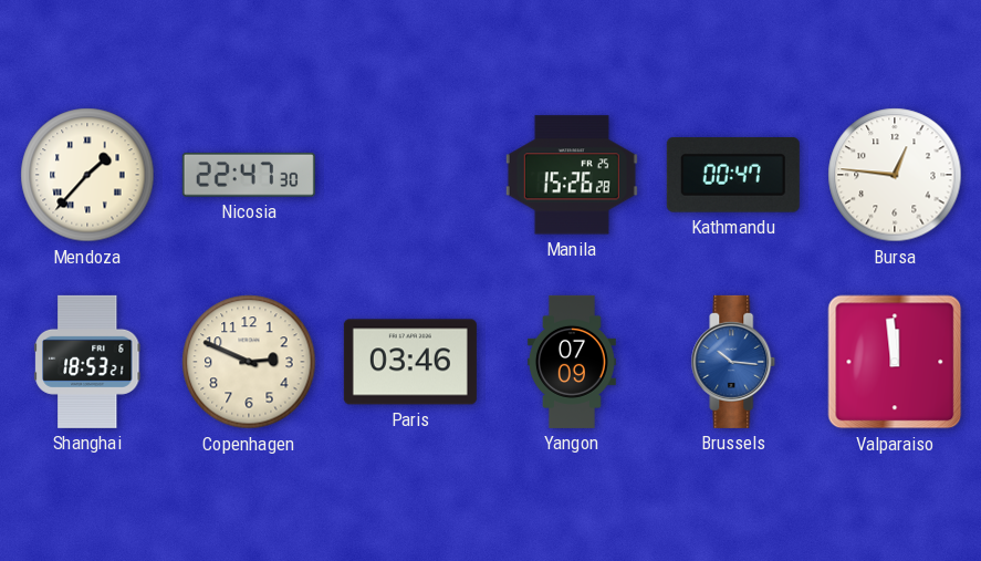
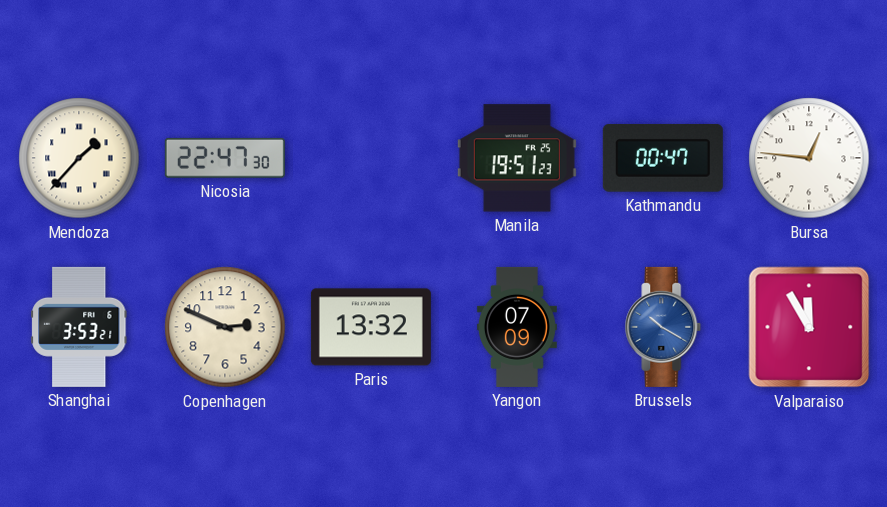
Manila: 15:26 -> 19:51
Shanghai: 18:53 -> 3:53
Paris: 03:46 -> 13:32
Brussels: 10:16 -> 10:20
Valparaiso: 11:59 -> 11:55
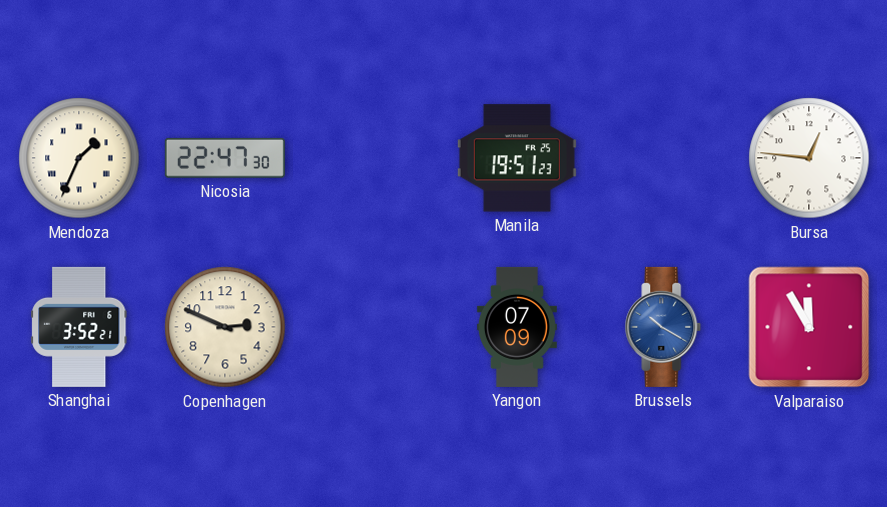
Mendoza: 1:37 -> 1:34
Kathmandu: 00:47 -> none
Shanghai: 3:53 -> 3:52
Paris: 13:32 -> none
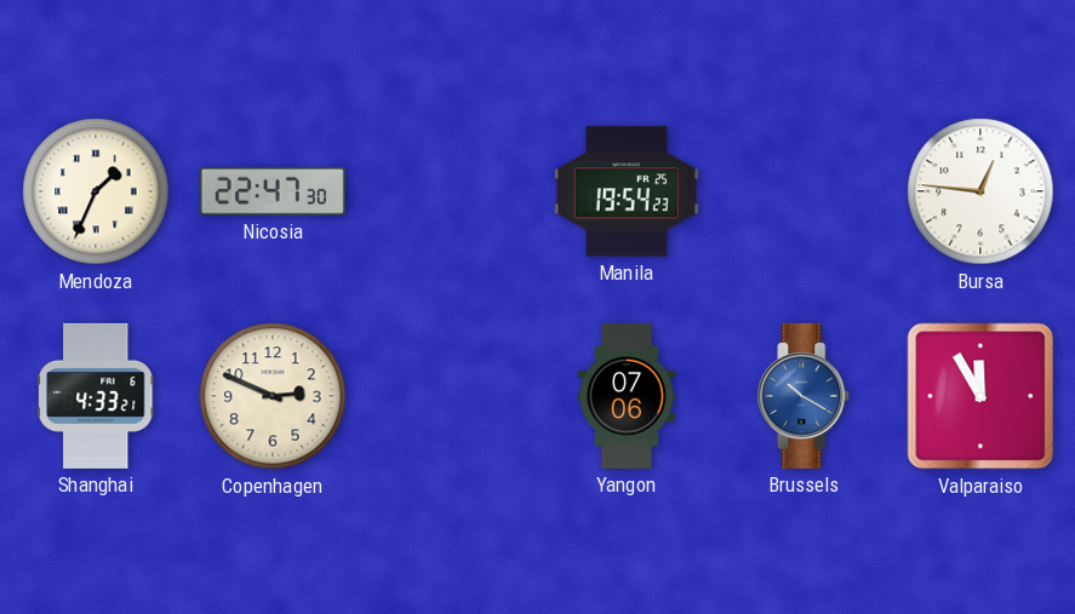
Manila: 19:51 -> 19:54
Shanghai: 3:52 -> 4:33
Yangon: 07:09 -> 07:06
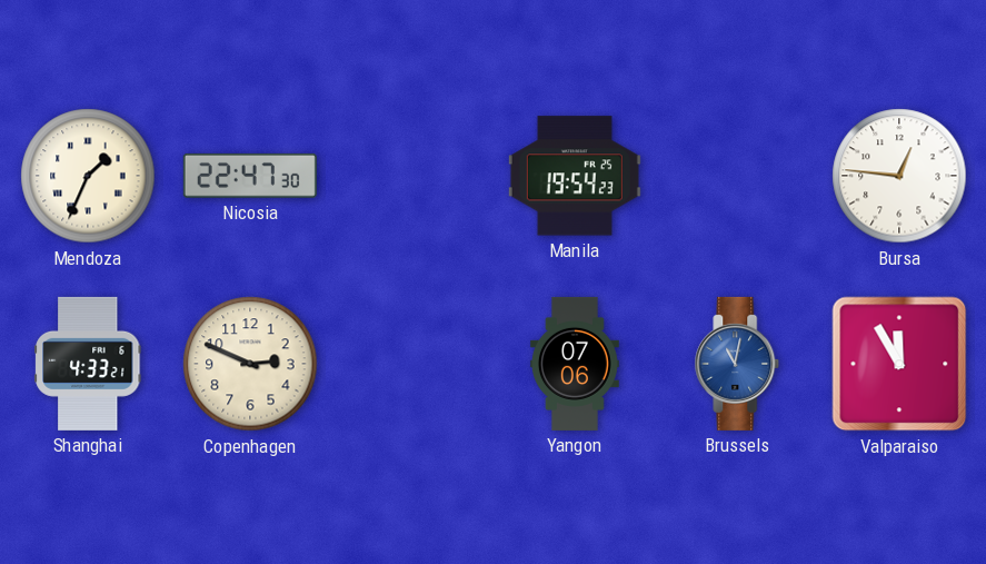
Brussels: 10:20 -> 11:02
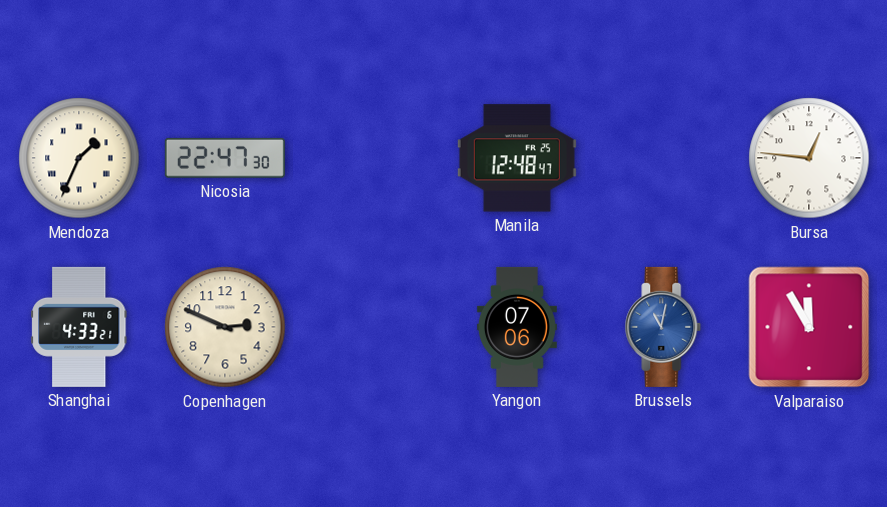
Manila: 19:54 -> 12:48
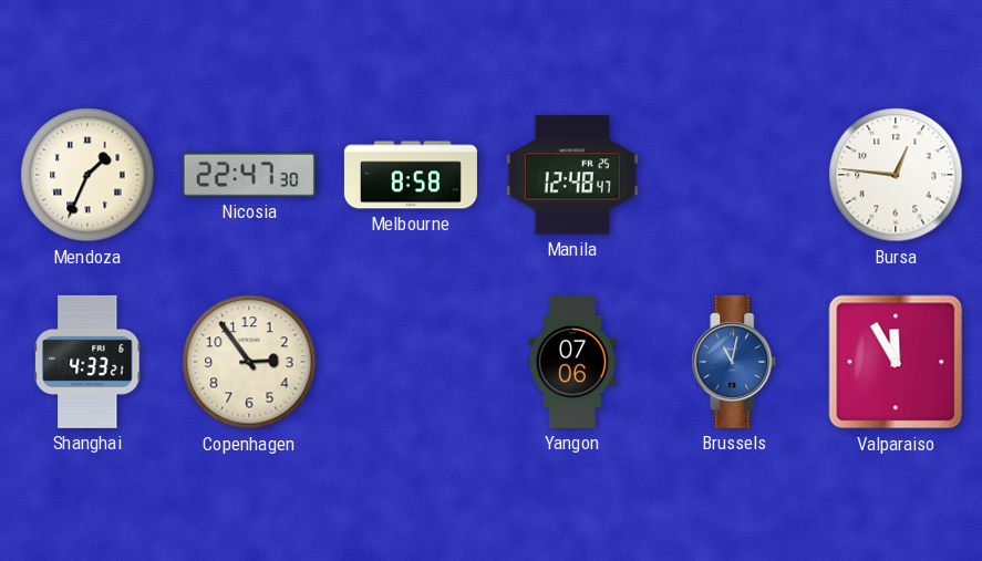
Melbourne: none -> 8:58
Copenhagen: 2:49 -> 2:54
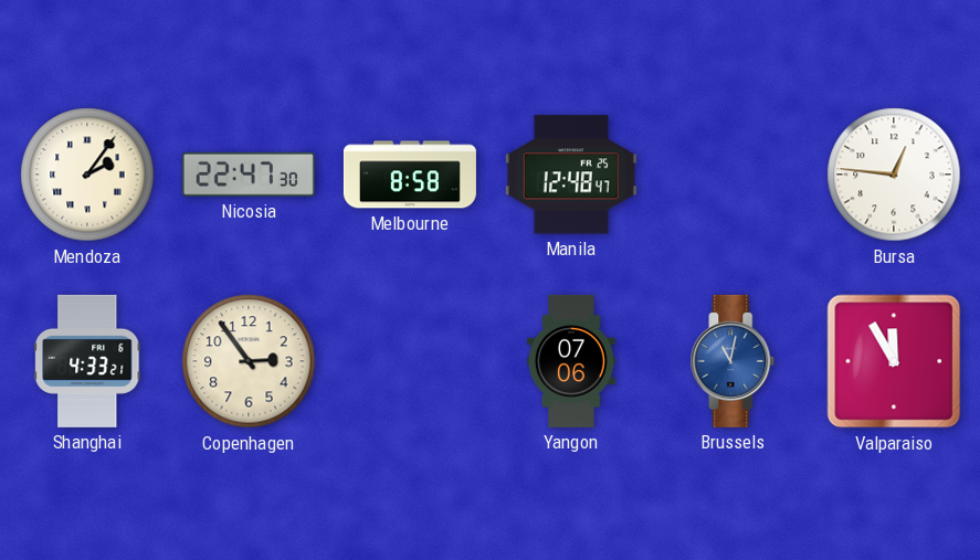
Mendoza: 1:34 -> 2:06
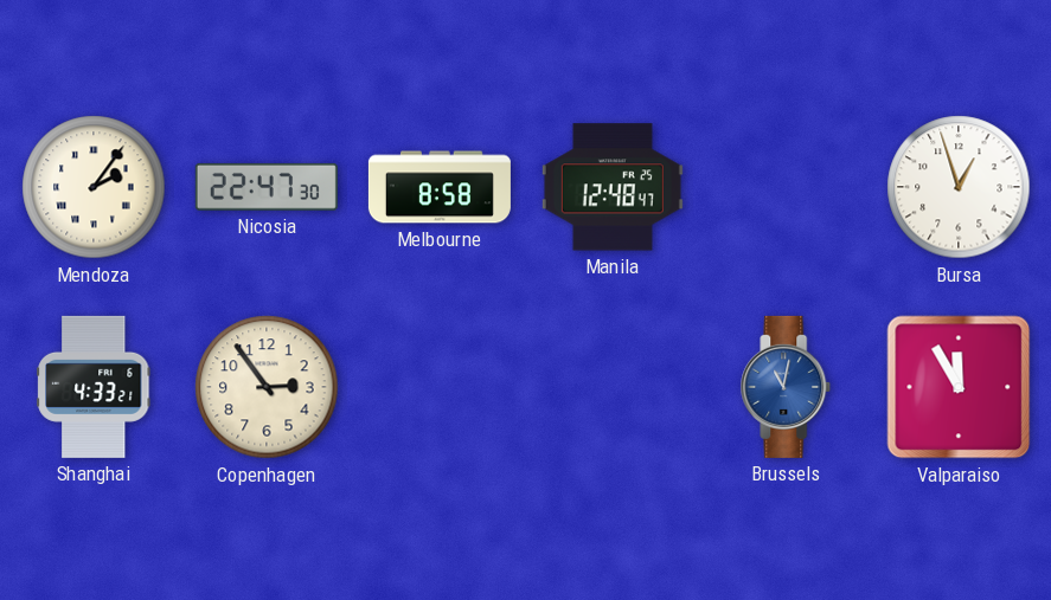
Bursa: 12:46 -> 12:57
Yangon: 07:06 -> none
